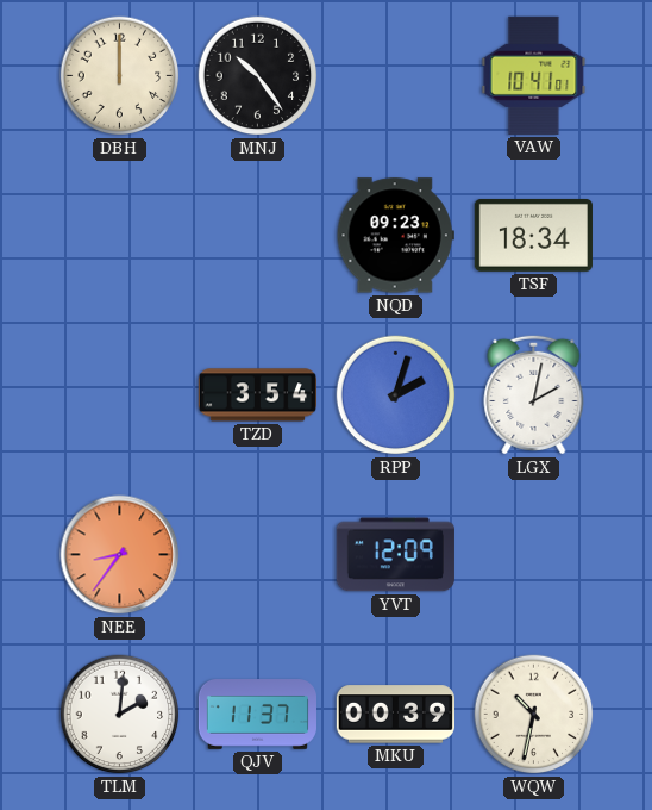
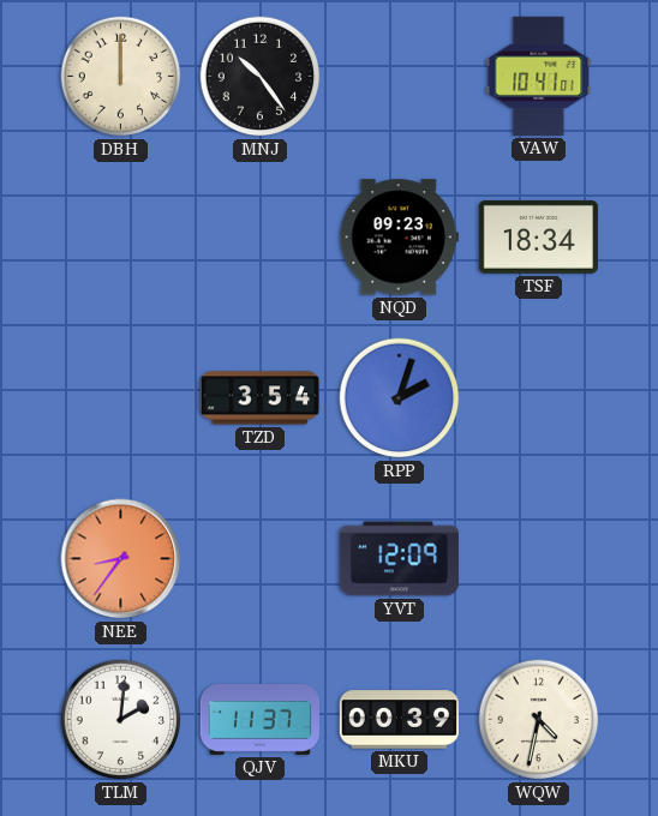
LGX: 2:02 -> none
WQW: 10:32 -> 4:32
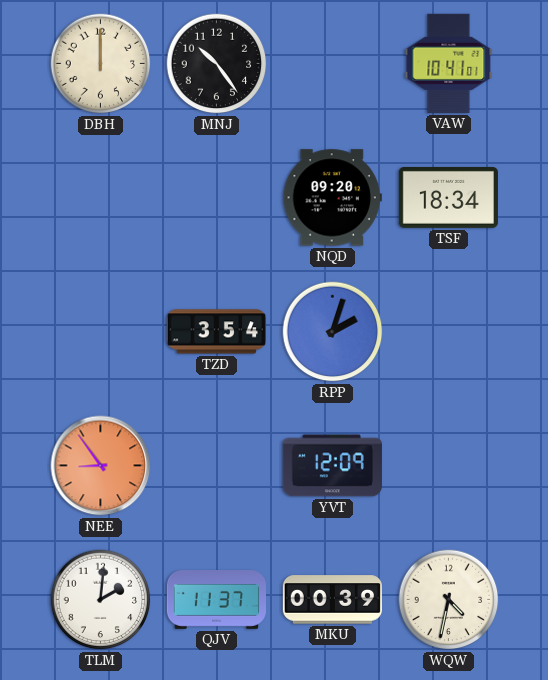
NQD: 09:23 -> 09:20
NEE: 8:36 -> 8:54
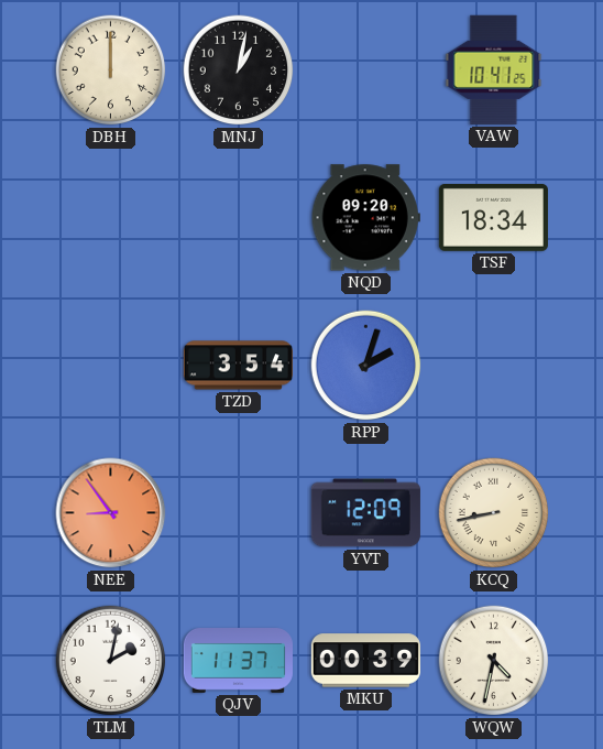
MNJ: 10:24 -> 1:02
VAW: 10:41:01 -> 10:41:25
KCQ: none -> 8:43
TLM: 2:01 -> 2:02
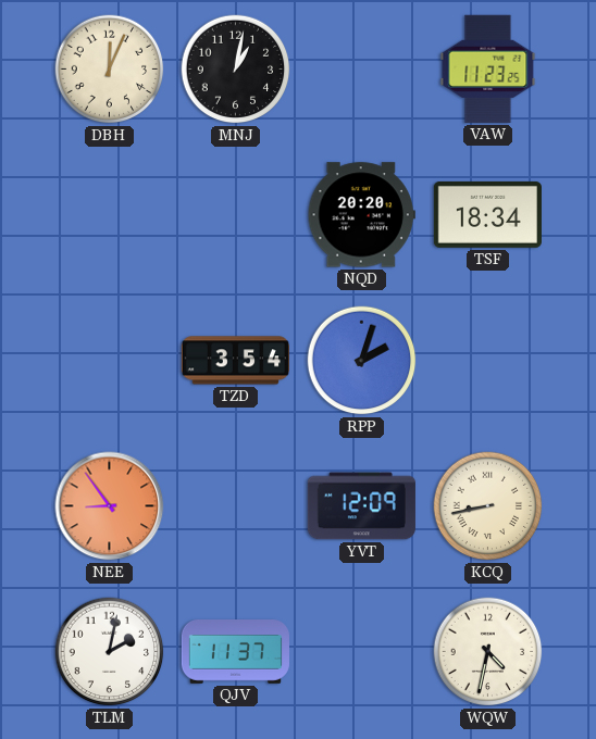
DBH: 12:00 -> 12:04
VAW: 10:41 -> 11:23
NQD: 09:20 -> 20:20
MKU: 00:39 -> none
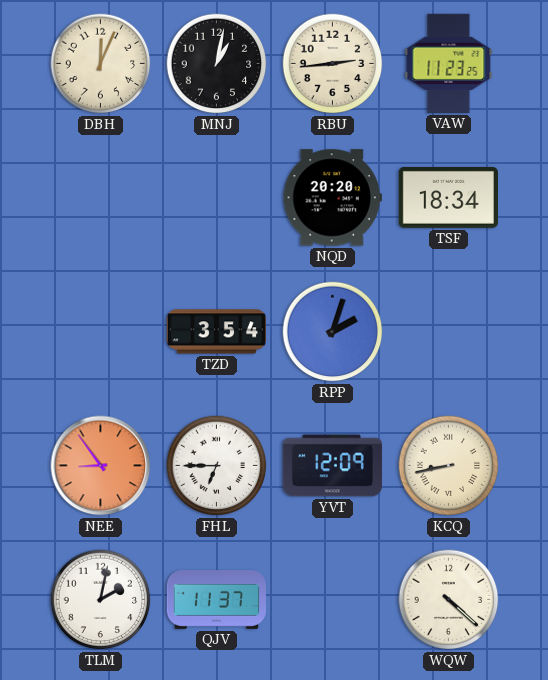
RBU: none -> 2:44
FHL: none -> 6:45
WQW: 4:32 -> 4:22
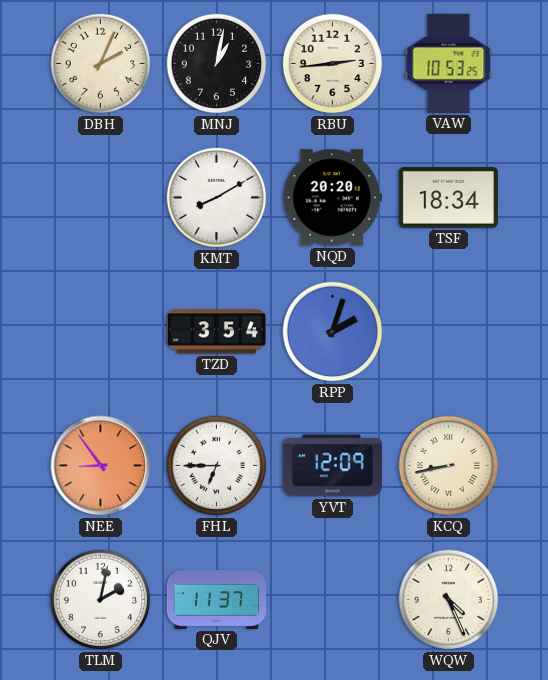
DBH: 12:04 -> 2:04
VAW: 11:23 -> 10:53
KMT: none -> 8:10
WQW: 4:22 -> 4:26
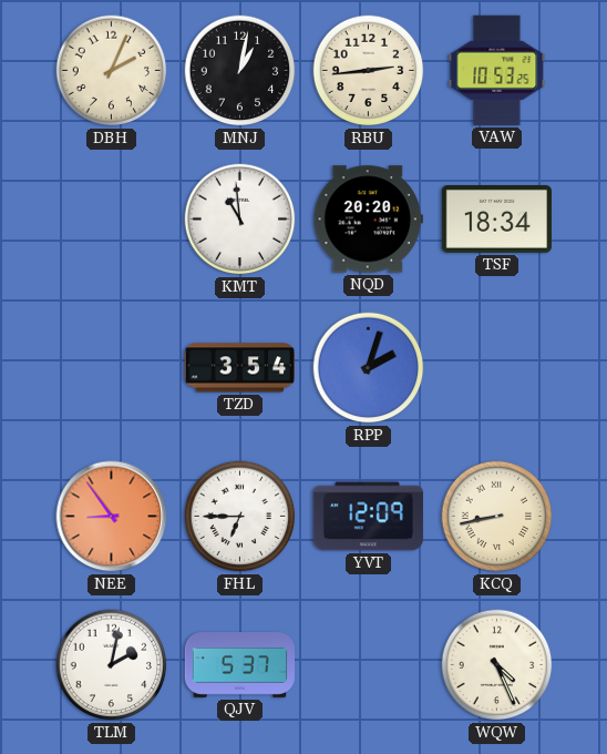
KMT: 8:10 -> 10:59
QJV: 11:37 -> 5:37
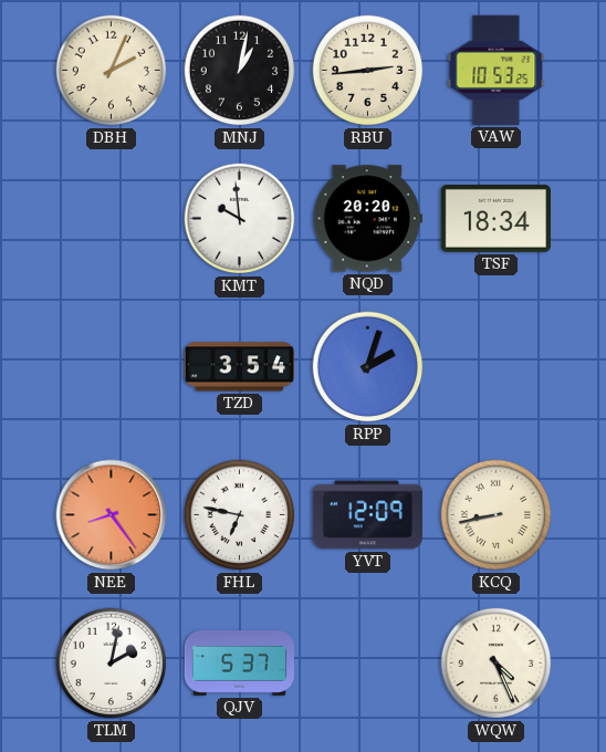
KMT: 10:59 -> 9:59
NEE: 8:54 -> 8:24
FHL: 6:45 -> 6:47
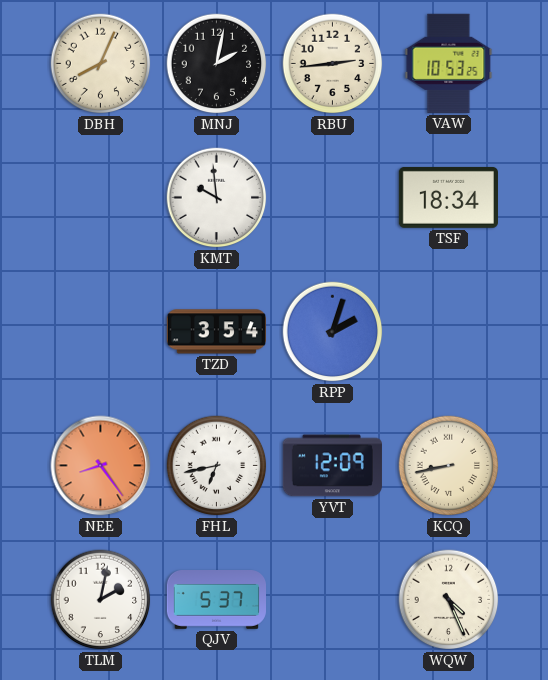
DBH: 2:04 -> 8:04
MNJ: 1:02 -> 2:02
NQD: 20:20 -> none
FHL: 6:47 -> 6:43
